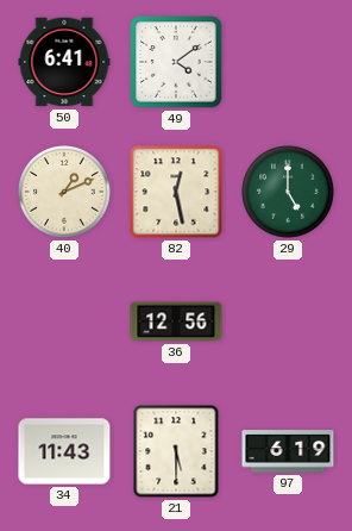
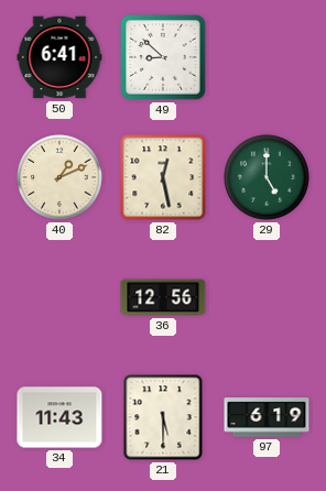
49: 4:09 -> 8:52
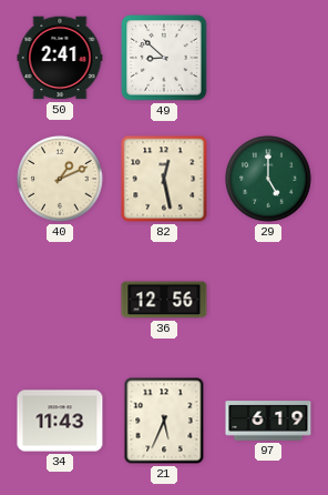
50: 6:41 -> 2:41
21: 5:30 -> 5:34
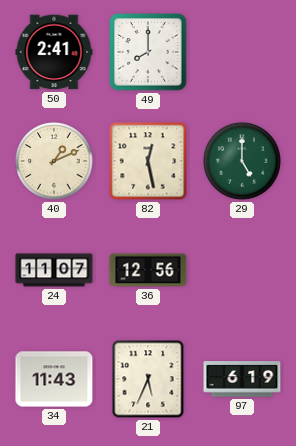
49: 8:52 -> 8:00
24: none -> 11:07
